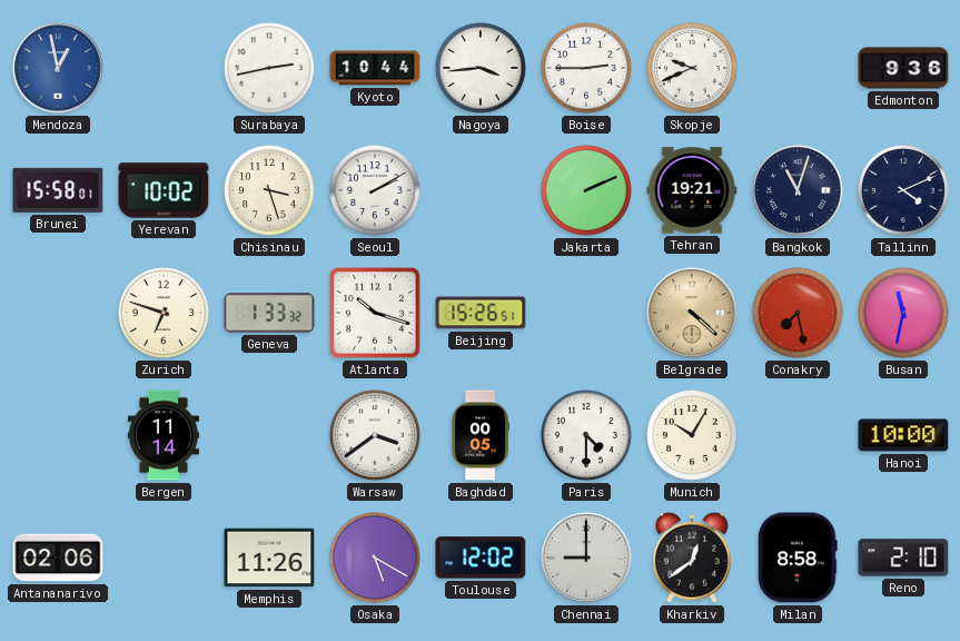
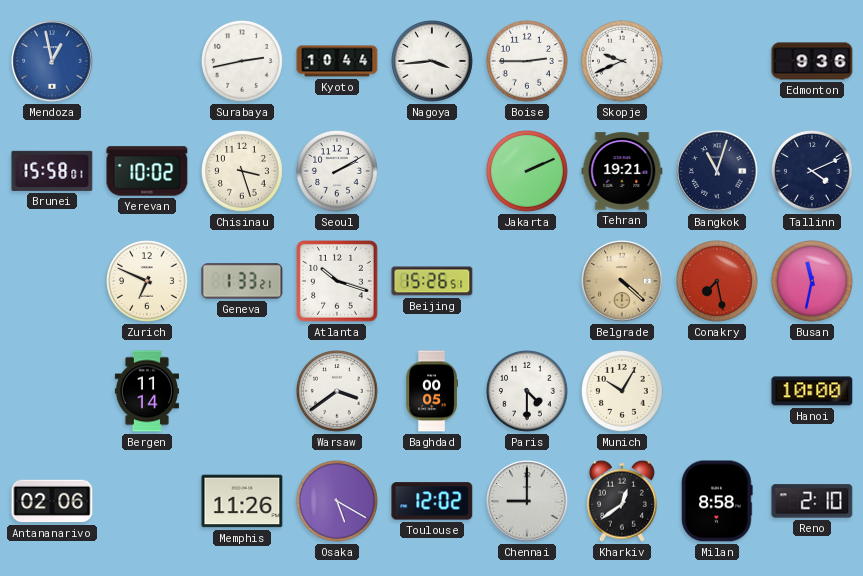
Zurich: 6:48 -> 6:49
Geneva: 1:33:32 -> 1:33:21
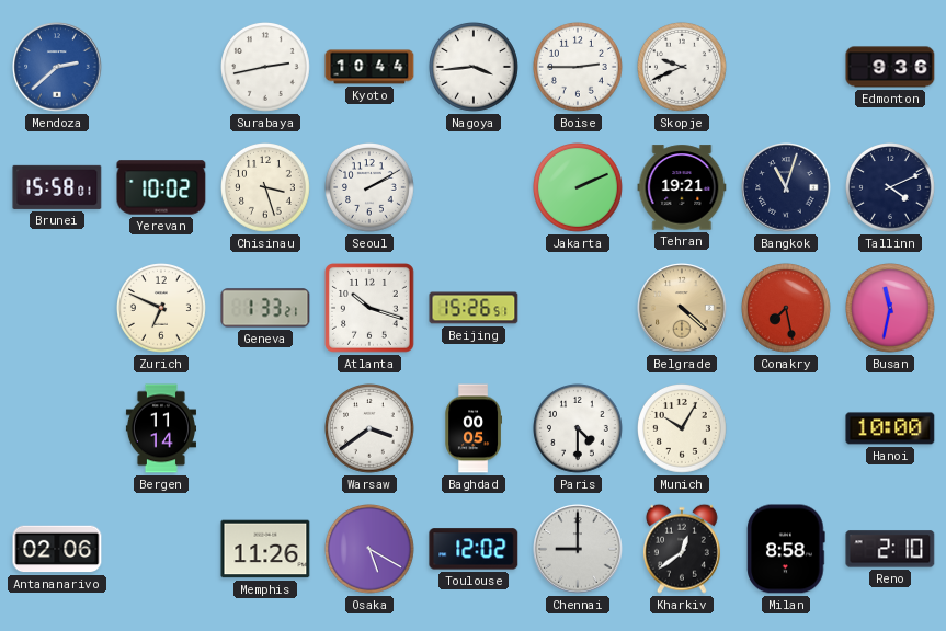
Mendoza: 12:58 -> 2:38
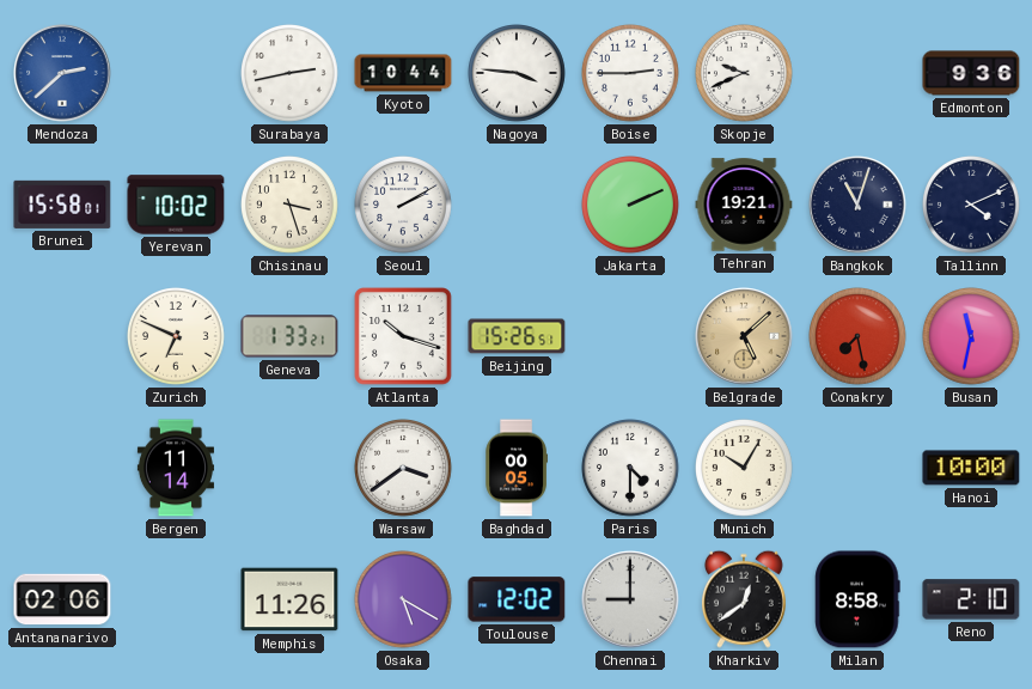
Nagoya: 3:44 -> 3:46
Belgrade: 4:22 -> 5:08
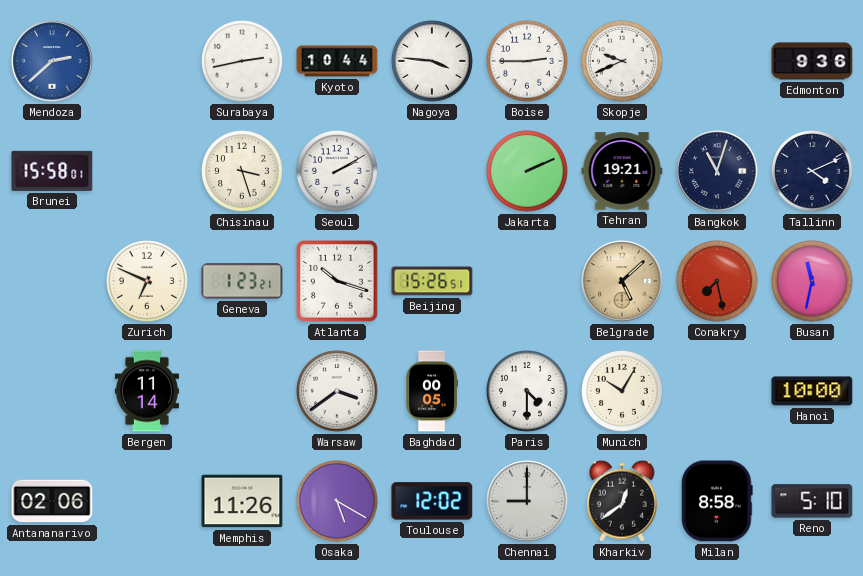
Yerevan: 10:02 -> none
Geneva: 1:33 -> 1:23
Reno: 2:10 -> 5:10
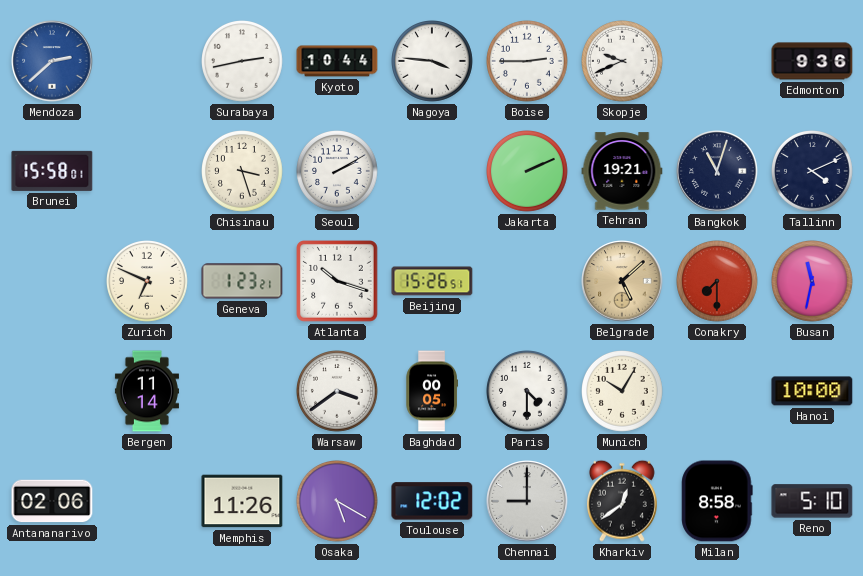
Conakry: 7:28 -> 7:30
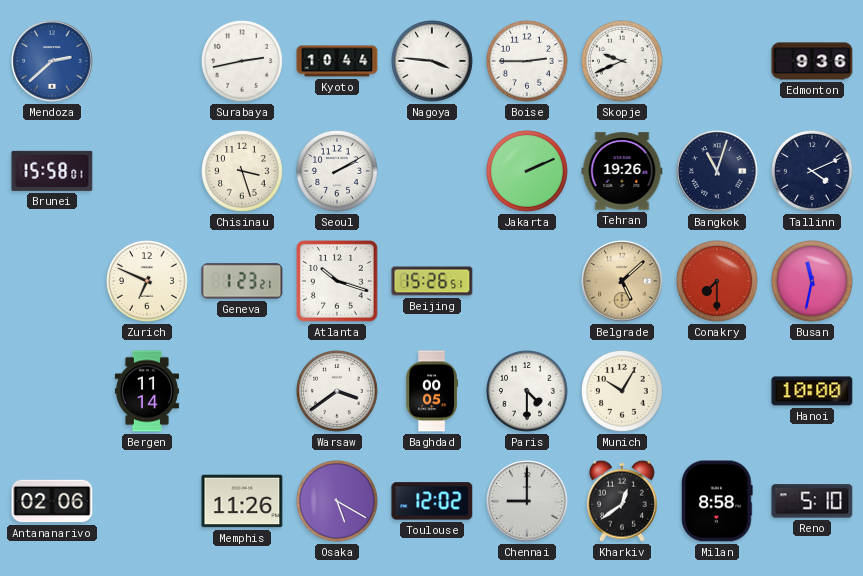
Tehran: 19:21 -> 19:26
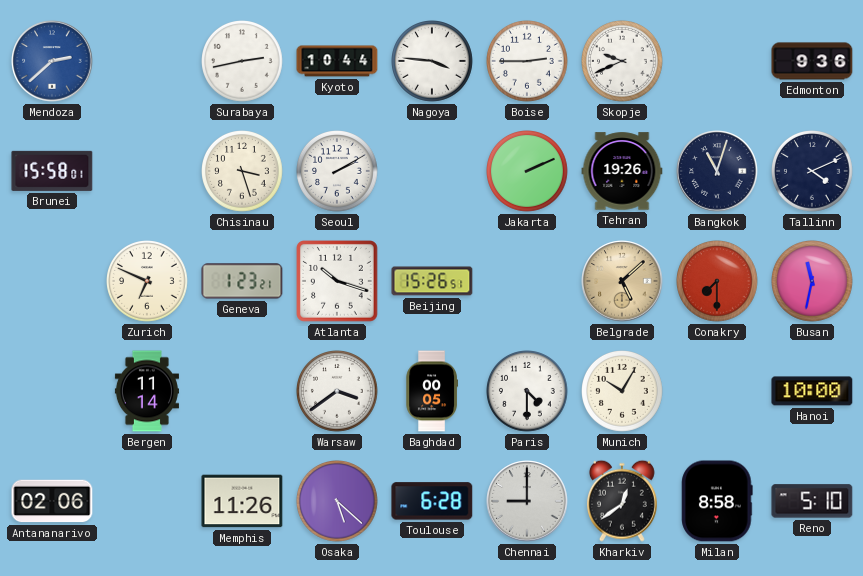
Osaka: 5:20 -> 5:22
Toulouse: 12:02 -> 6:28
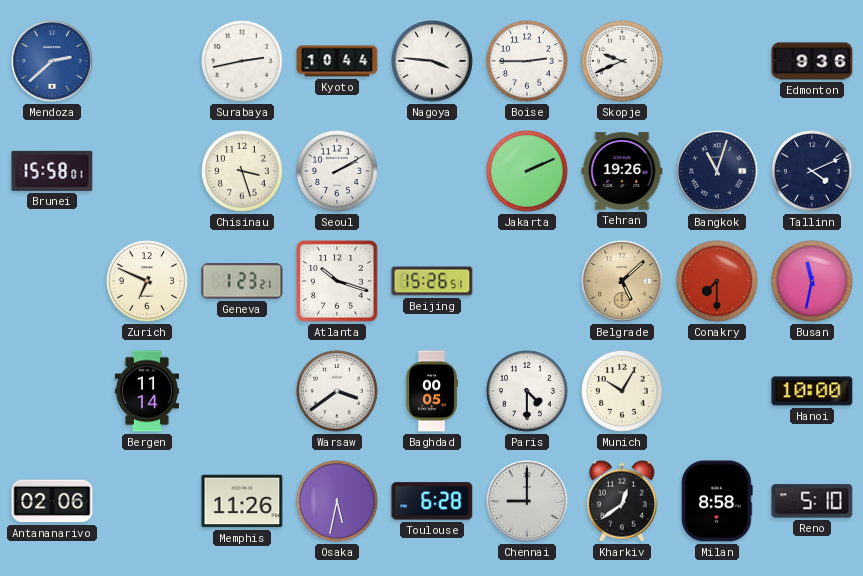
Osaka: 5:22 -> 5:32
